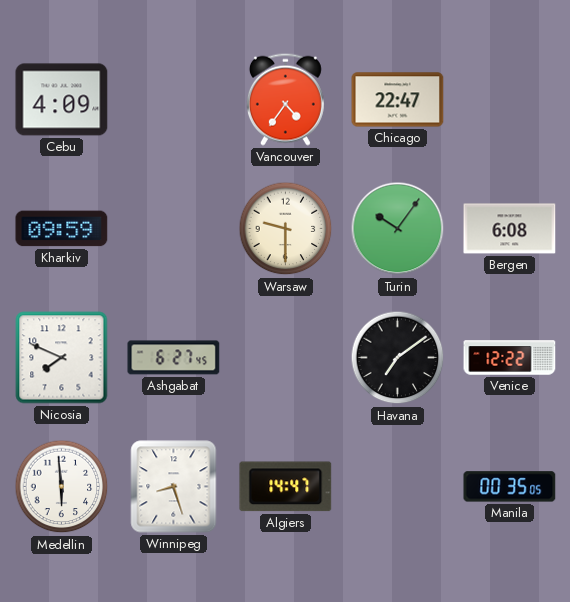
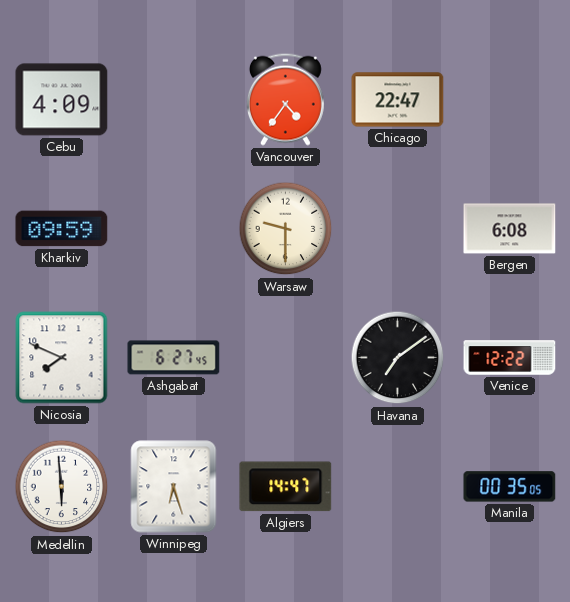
Turin: 10:06 -> none
Winnipeg: 8:27 -> 6:27
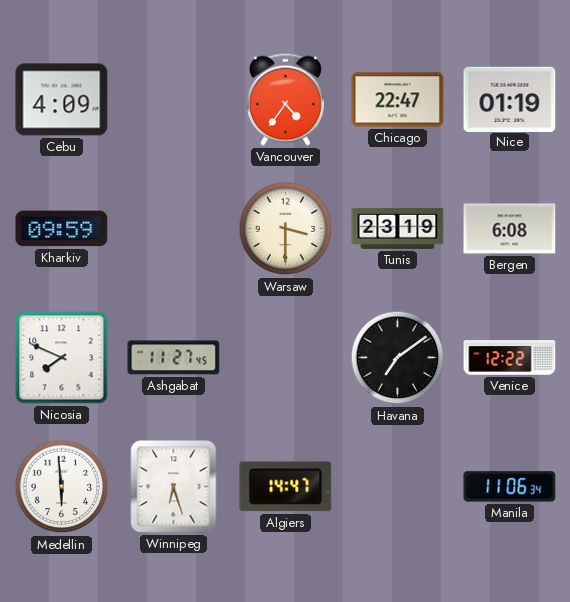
Nice: none -> 01:19
Warsaw: 9:30 -> 3:30
Tunis: none -> 23:19
Ashgabat: 6:27 -> 11:27
Manila: 00:35 -> 11:06
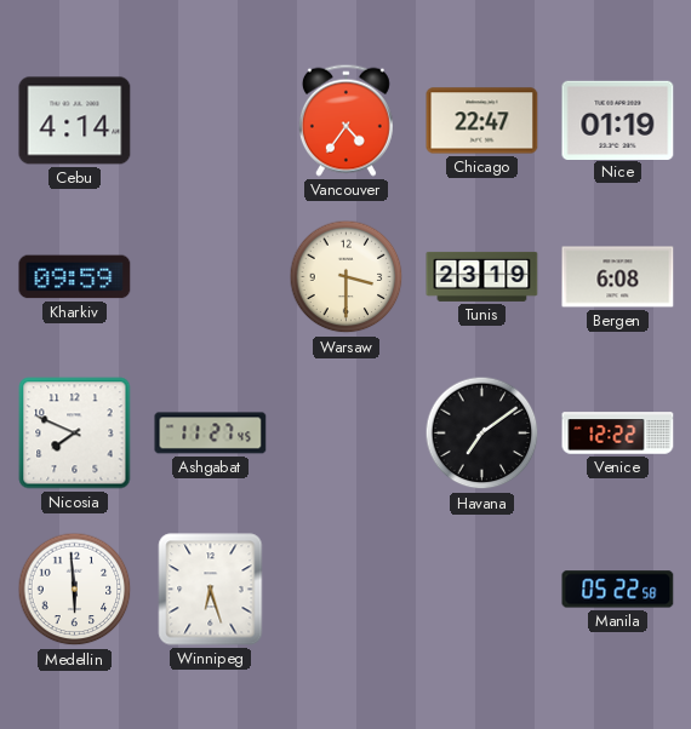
Cebu: 4:09 -> 4:14
Algiers: 14:47 -> none
Manila: 11:06 -> 05:22
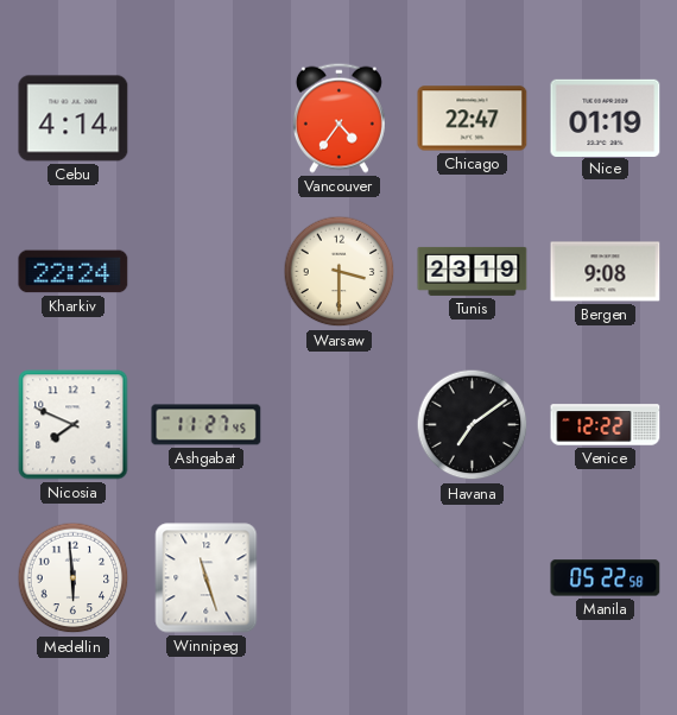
Kharkiv: 09:59 -> 22:24
Bergen: 6:08 -> 9:08
Winnipeg: 6:27 -> 11:27
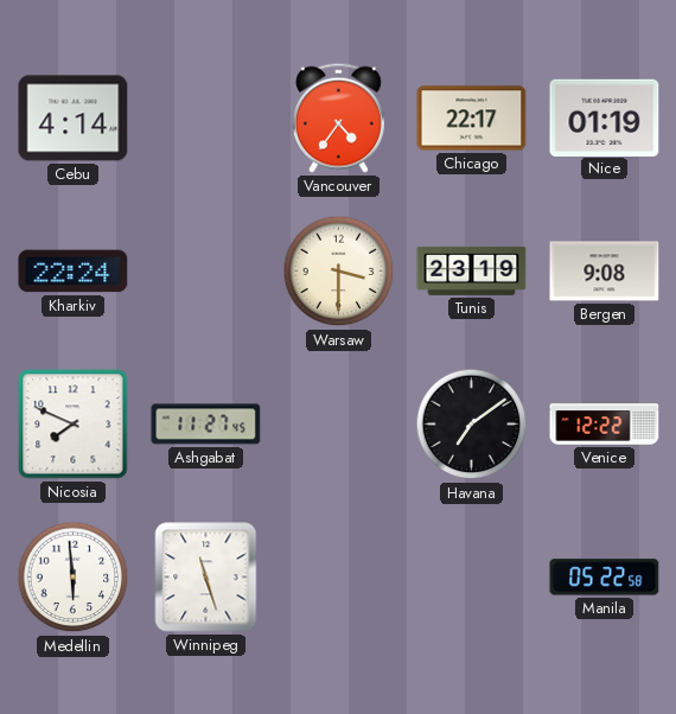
Chicago: 22:47 -> 22:17
